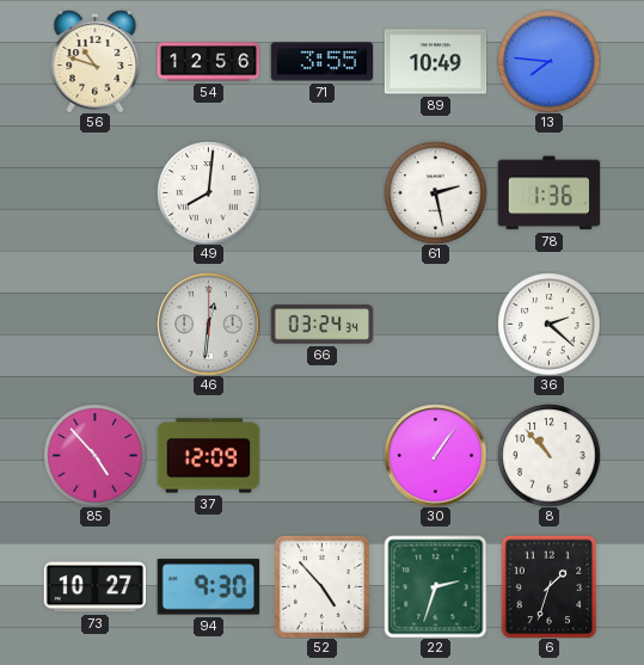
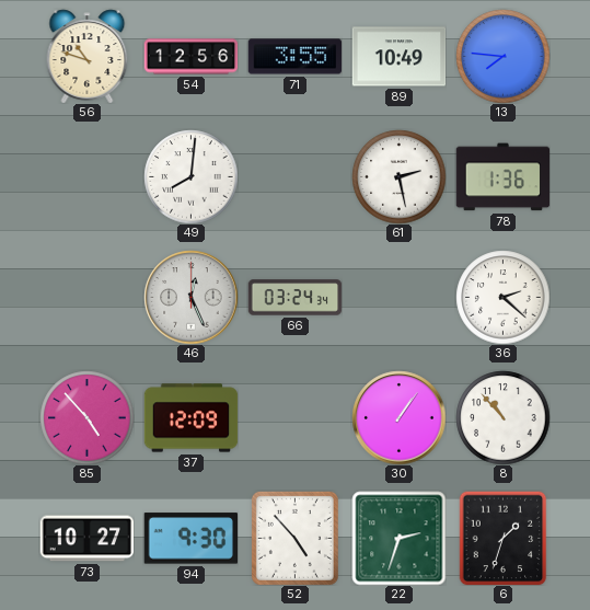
46: 12:31 -> 12:26
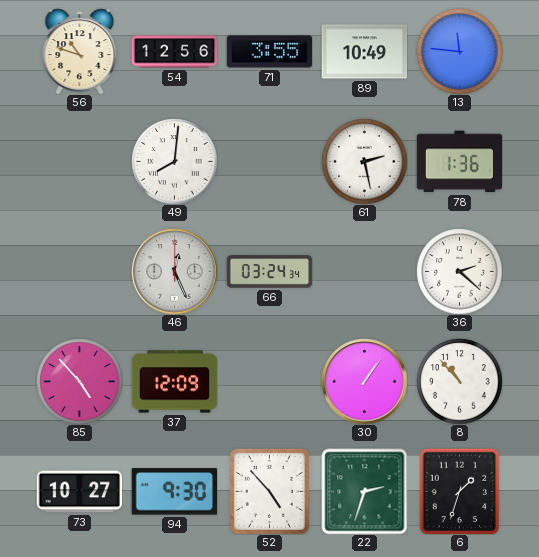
13: 7:46 -> 11:46
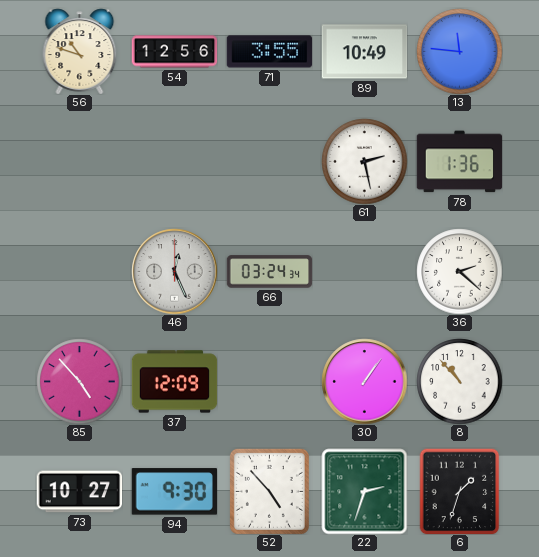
49: 8:01 -> none
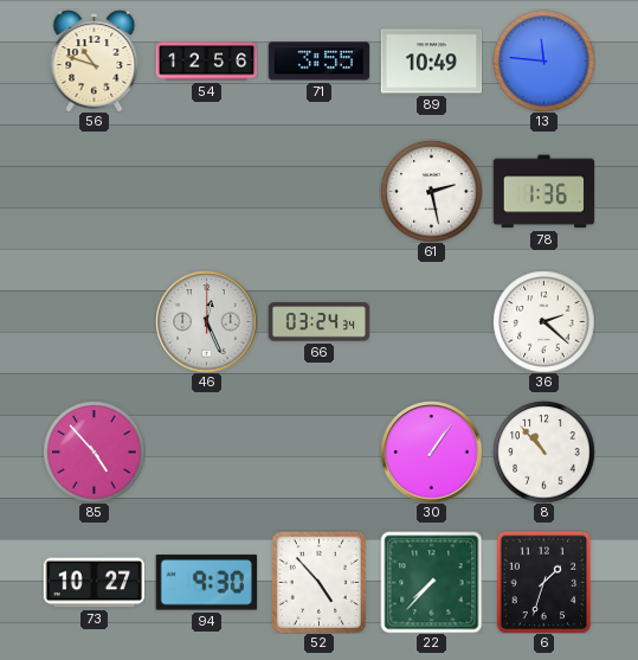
37: 12:09 -> none
22: 2:33 -> 7:37
